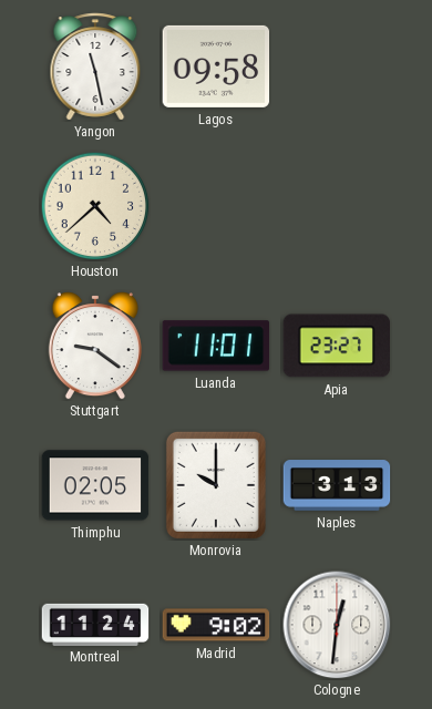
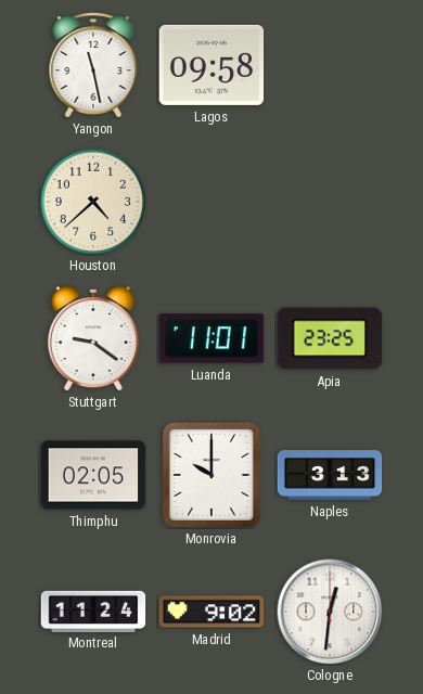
Apia: 23:27 -> 23:25
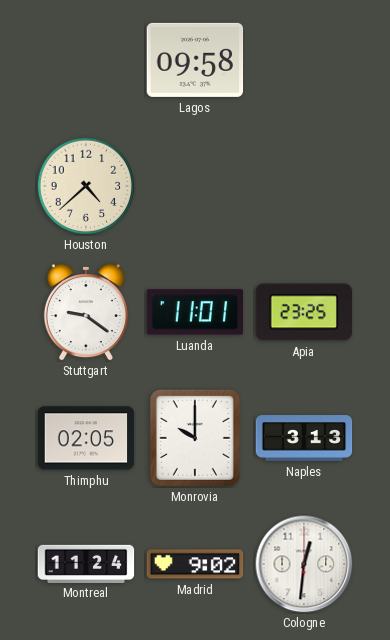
Yangon: 11:28 -> none
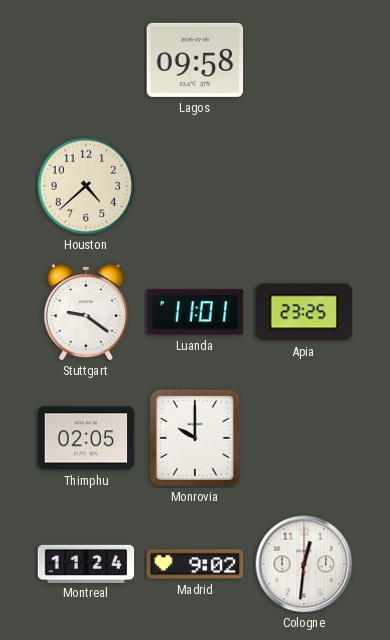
Naples: 3:13 -> none
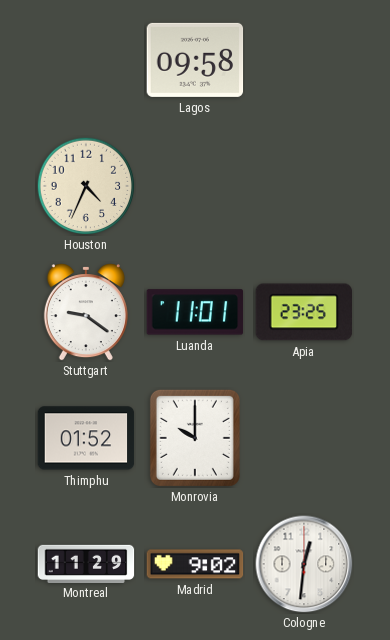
Houston: 4:38 -> 4:34
Thimphu: 02:05 -> 01:52
Montreal: 11:24 -> 11:29
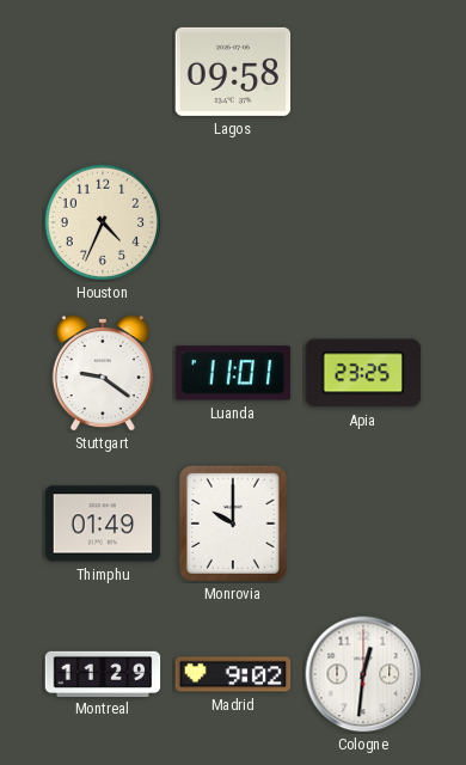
Thimphu: 01:52 -> 01:49
